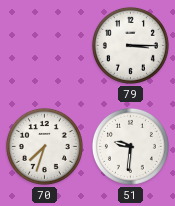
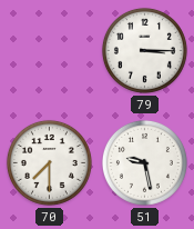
70: 7:33 -> 7:30
51: 9:31 -> 9:28
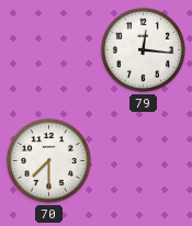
79: 3:15 -> 12:16
51: 9:28 -> none
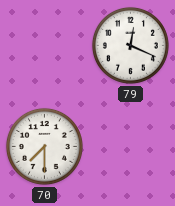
79: 12:16 -> 12:19
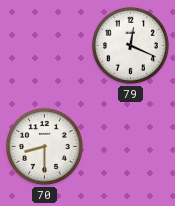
70: 7:30 -> 8:30
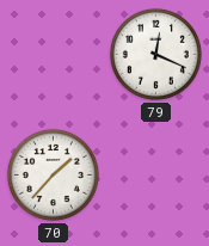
70: 8:30 -> 1:37
